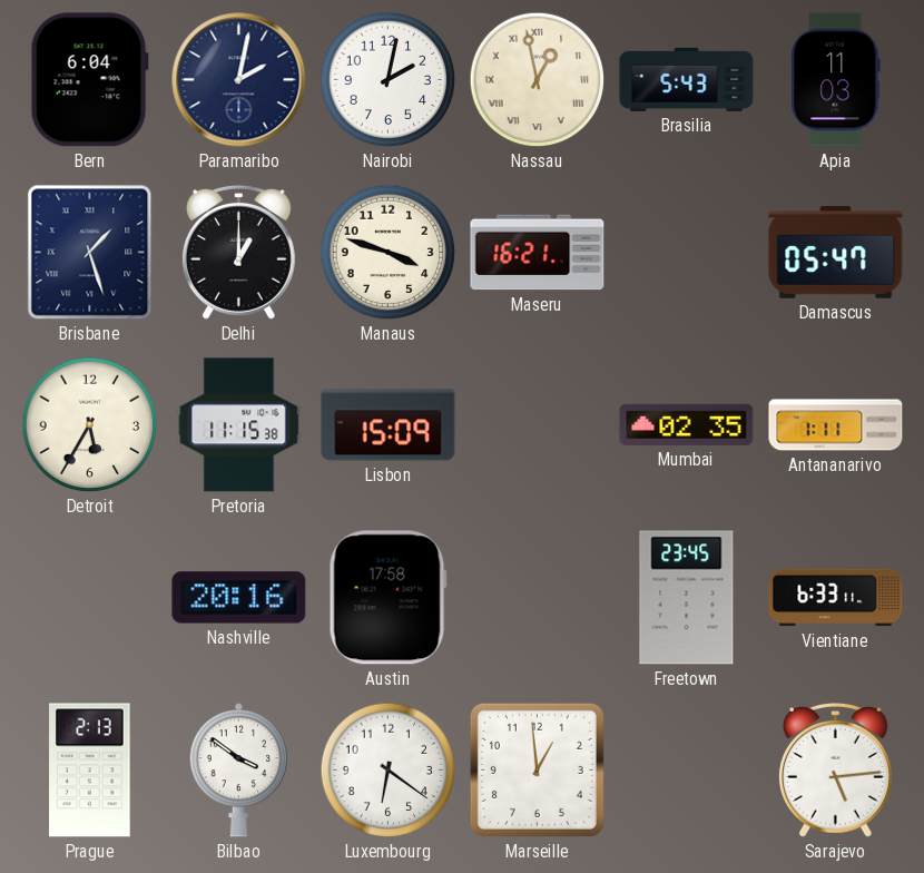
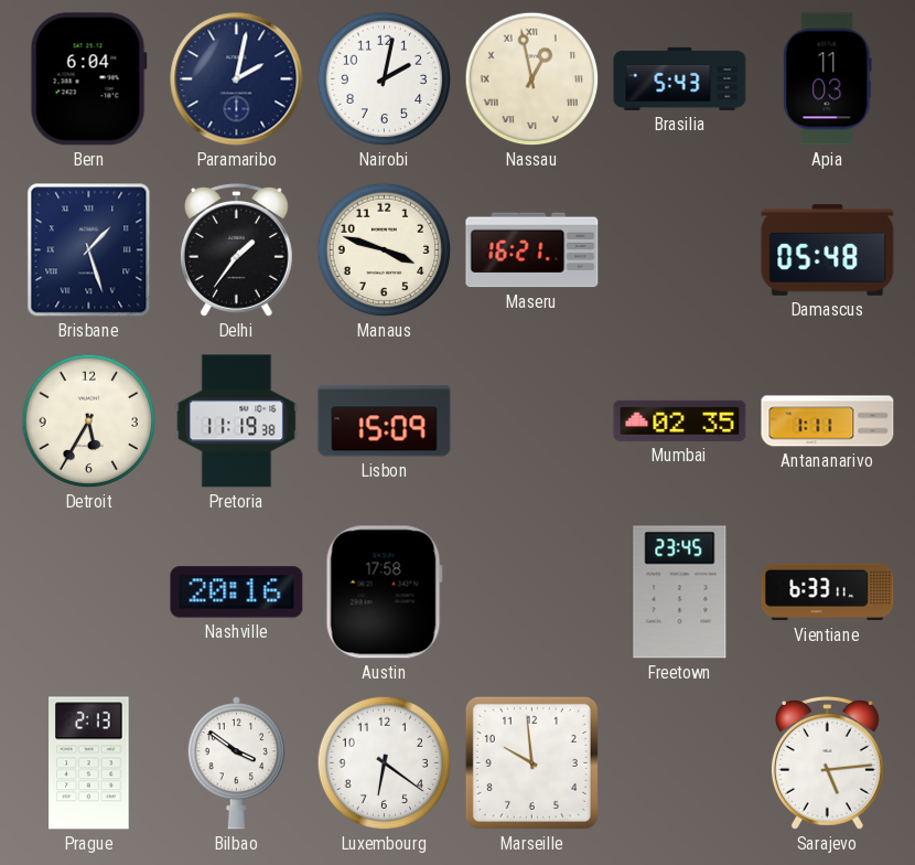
Delhi: 1:00 -> 1:36
Damascus: 05:47 -> 05:48
Pretoria: 11:15 -> 11:19
Marseille: 12:59 -> 9:59
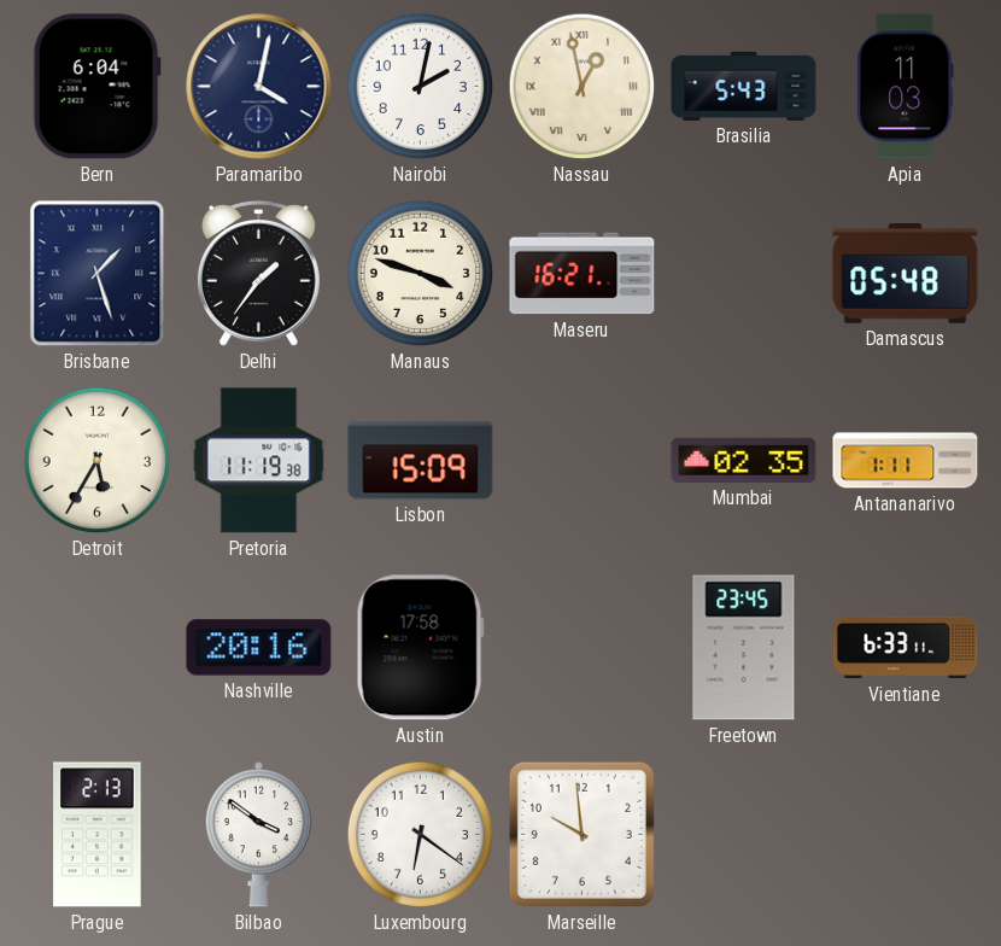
Paramaribo: 2:02 -> 4:02
Sarajevo: 5:14 -> none
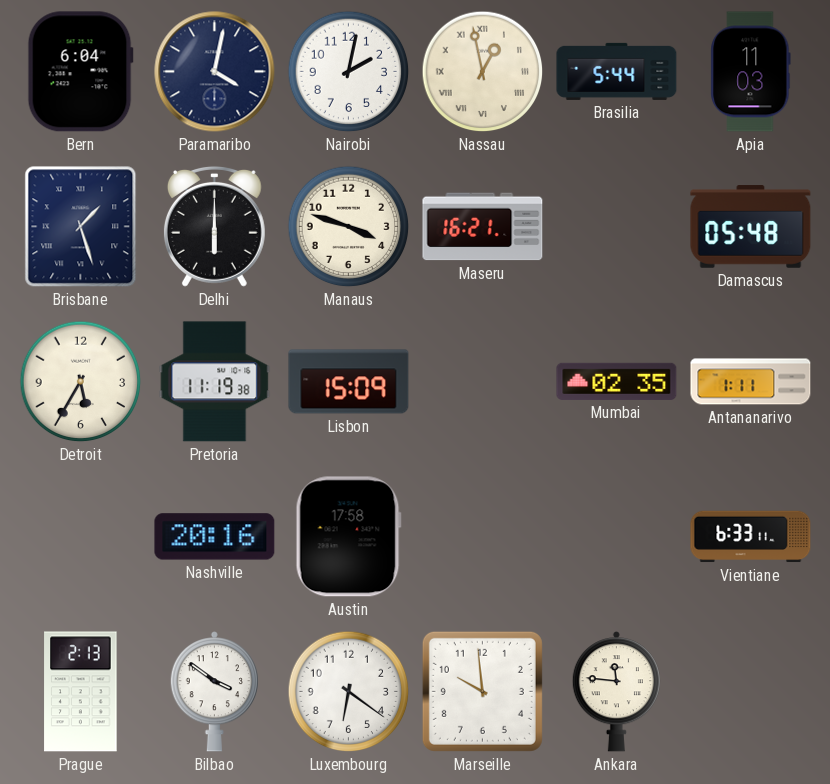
Brasilia: 5:43 -> 5:44
Delhi: 1:36 -> 6:00
Freetown: 23:45 -> none
Ankara: none -> 11:46
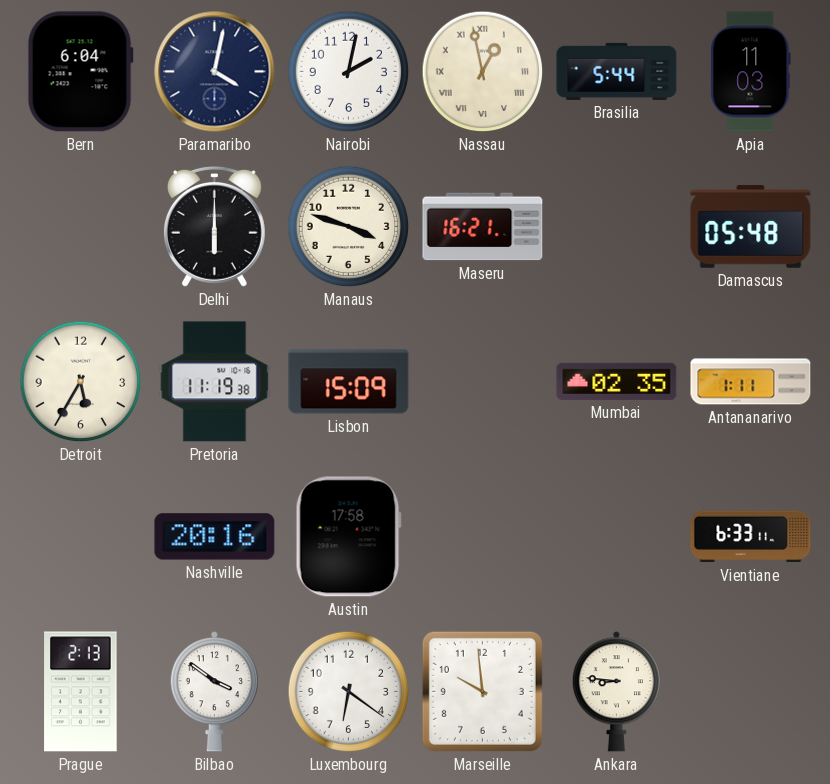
Brisbane: 1:27 -> none
Ankara: 11:46 -> 8:46
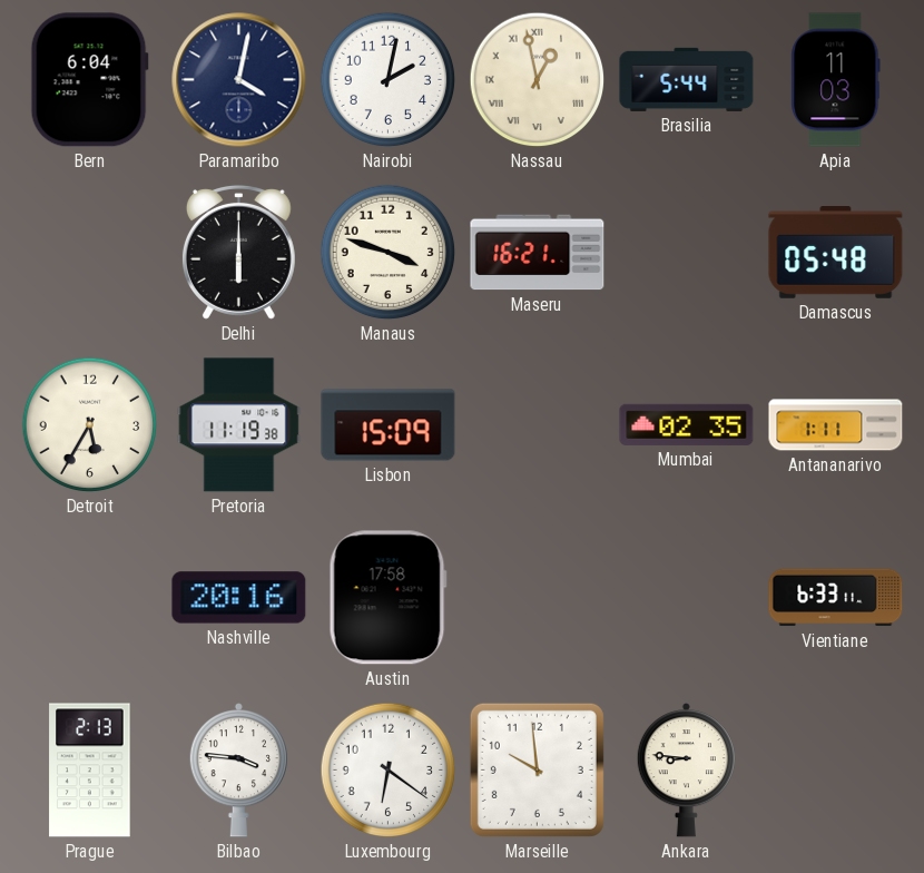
Bilbao: 3:51 -> 3:46
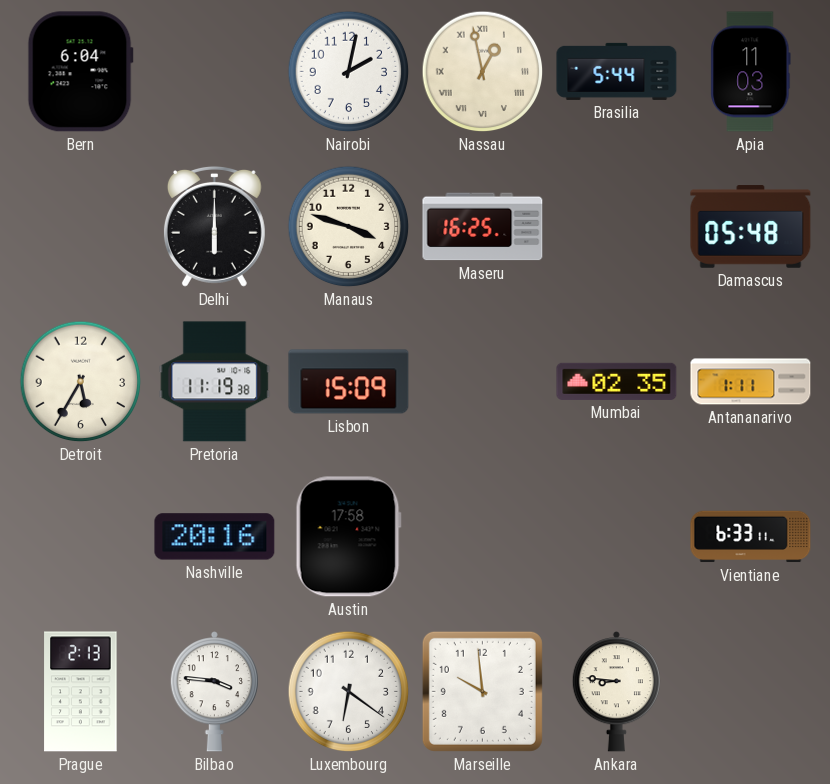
Paramaribo: 4:02 -> none
Maseru: 16:21 -> 16:25
